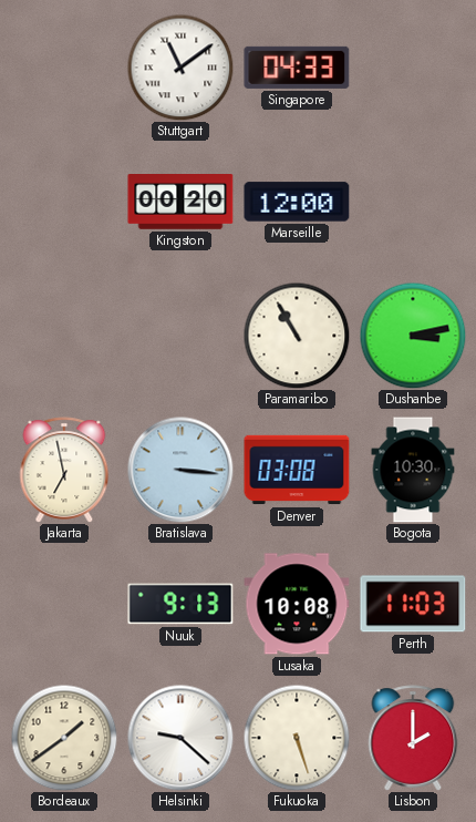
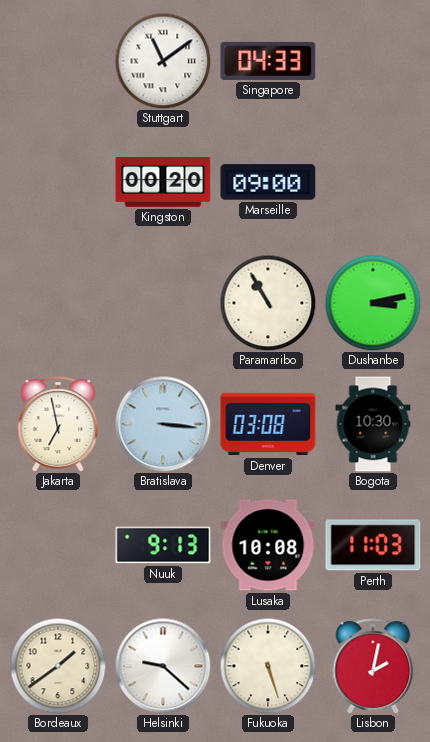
Marseille: 12:00 -> 09:00
Lisbon: 2:00 -> 2:02
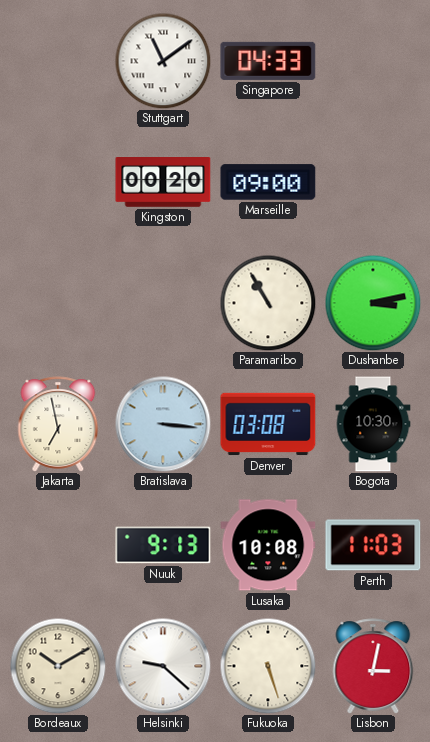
Bordeaux: 1:39 -> 10:10
Lisbon: 2:02 -> 3:02
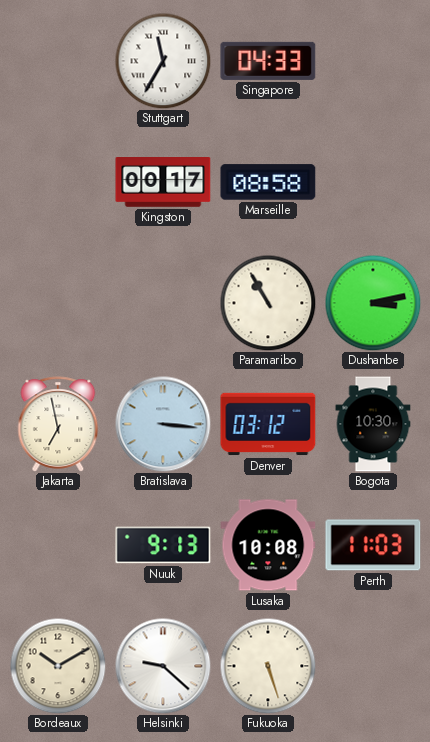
Stuttgart: 11:09 -> 11:35
Kingston: 00:20 -> 00:17
Marseille: 09:00 -> 08:58
Denver: 03:08 -> 03:12
Lisbon: 3:02 -> none
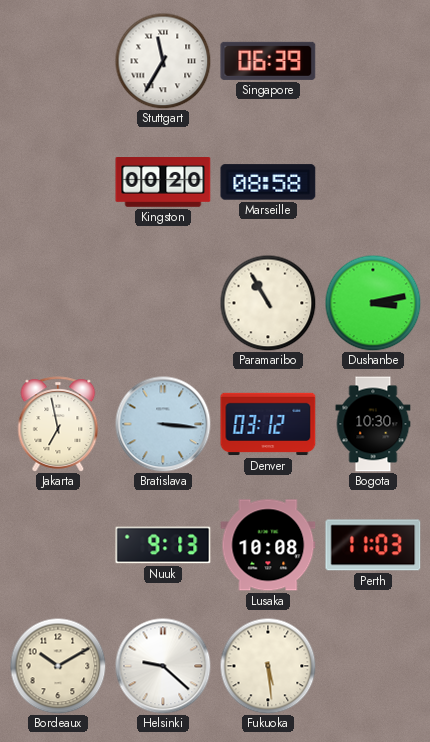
Singapore: 04:33 -> 06:39
Kingston: 00:17 -> 00:20
Fukuoka: 5:27 -> 5:29
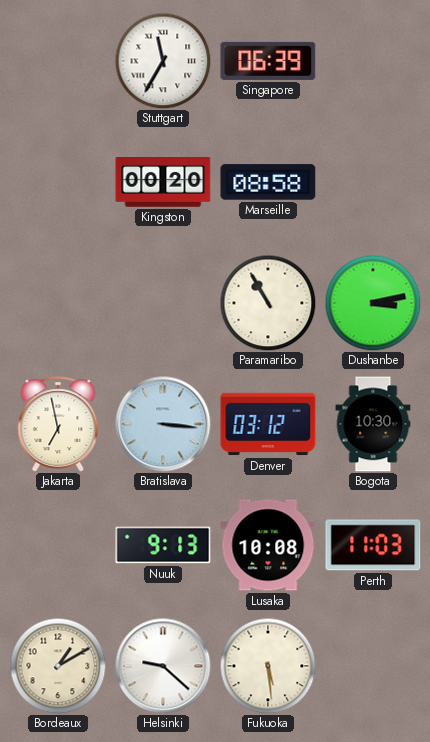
Bordeaux: 10:10 -> 1:10
